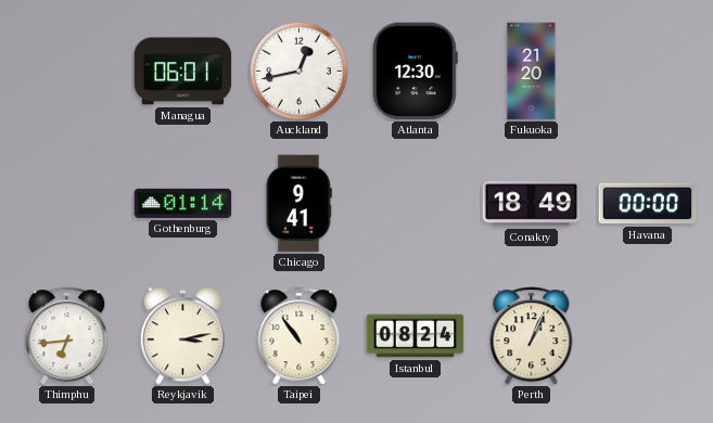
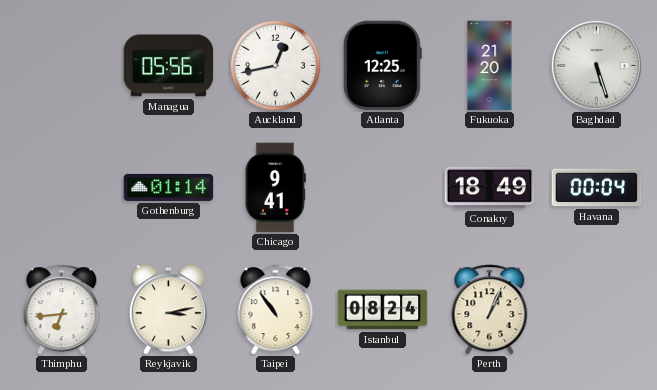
Managua: 06:01 -> 05:56
Atlanta: 12:30 -> 12:25
Baghdad: none -> 5:27
Havana: 00:00 -> 00:04
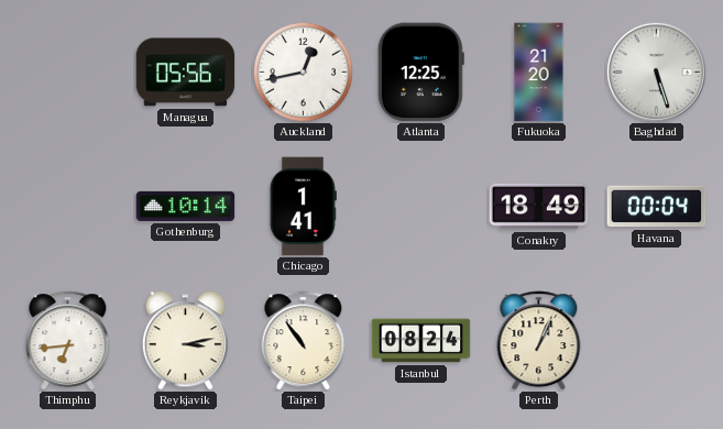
Gothenburg: 01:14 -> 10:14
Chicago: 9:41 -> 1:41
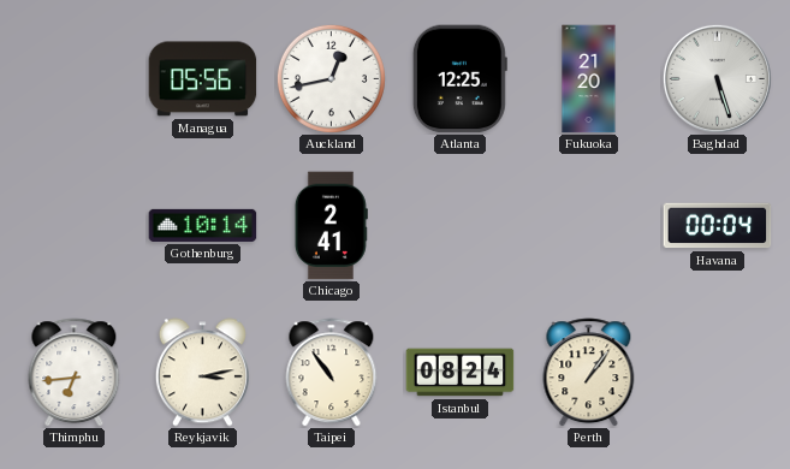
Chicago: 1:41 -> 2:41
Conakry: 18:49 -> none
Perth: 1:04 -> 1:06
